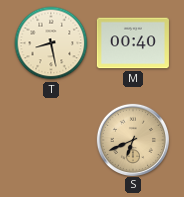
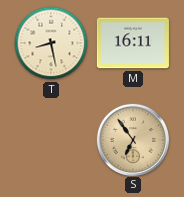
M: 00:40 -> 16:11
S: 6:41 -> 6:54
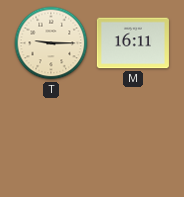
T: 8:28 -> 9:15
S: 6:54 -> none
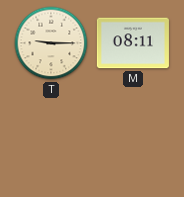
M: 16:11 -> 08:11
